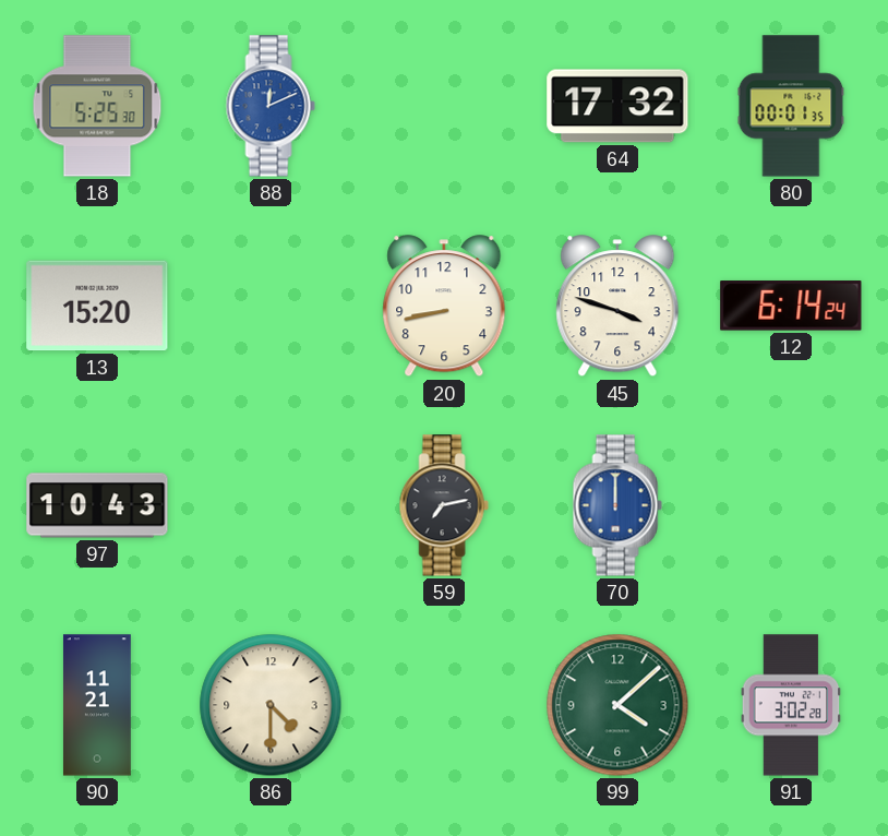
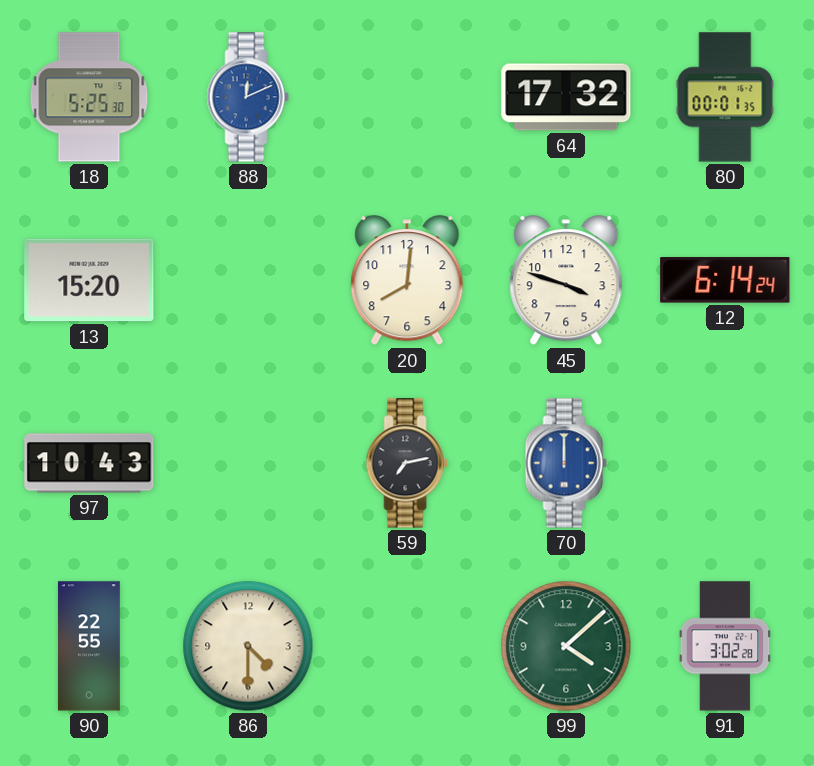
20: 8:43 -> 8:01
90: 11:21 -> 22:55
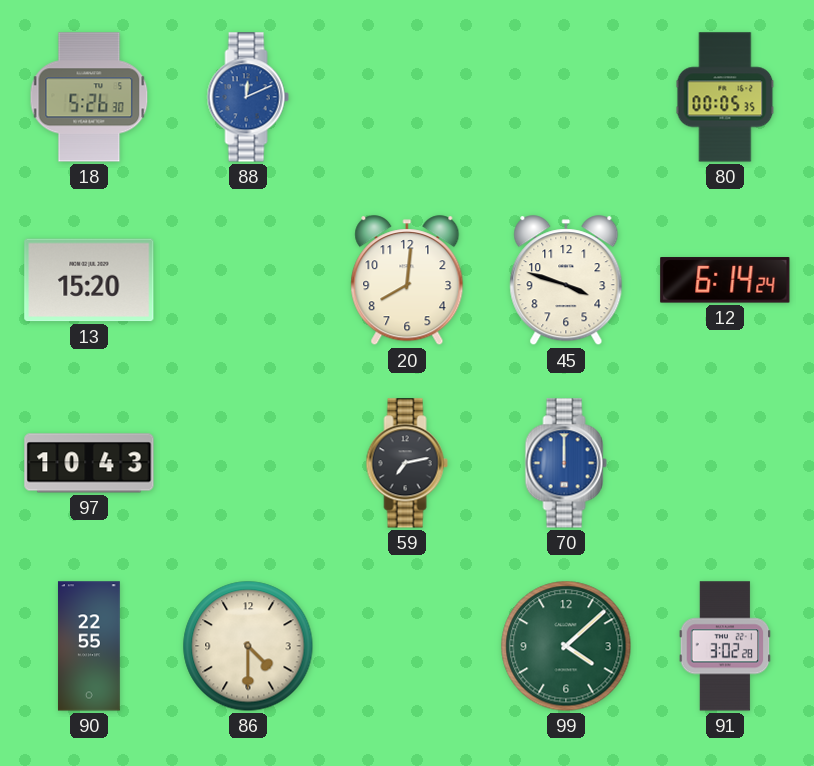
18: 5:25 -> 5:26
64: 17:32 -> none
80: 00:01 -> 00:05
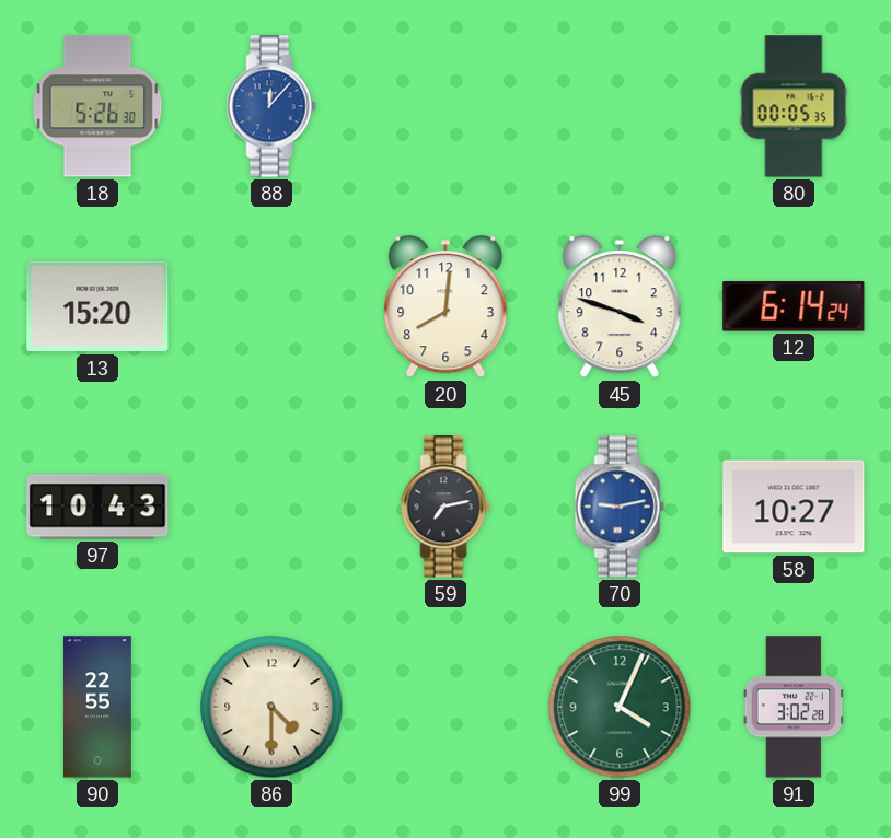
88: 12:11 -> 12:07
70: 12:00 -> 9:13
58: none -> 10:27
99: 4:08 -> 4:04
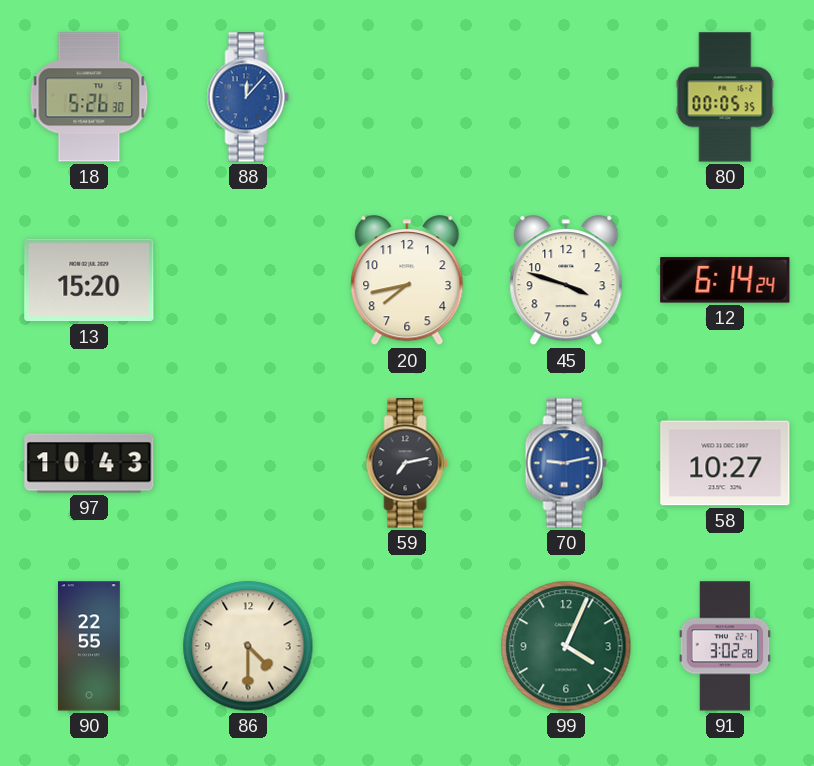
20: 8:01 -> 7:43
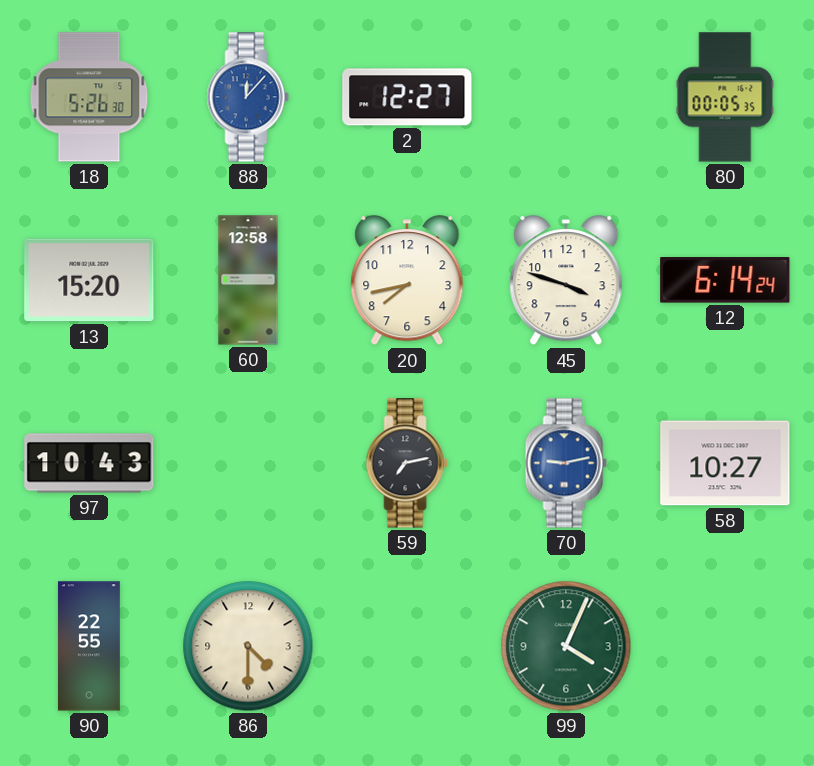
2: none -> 12:27
60: none -> 12:58
91: 3:02 -> none
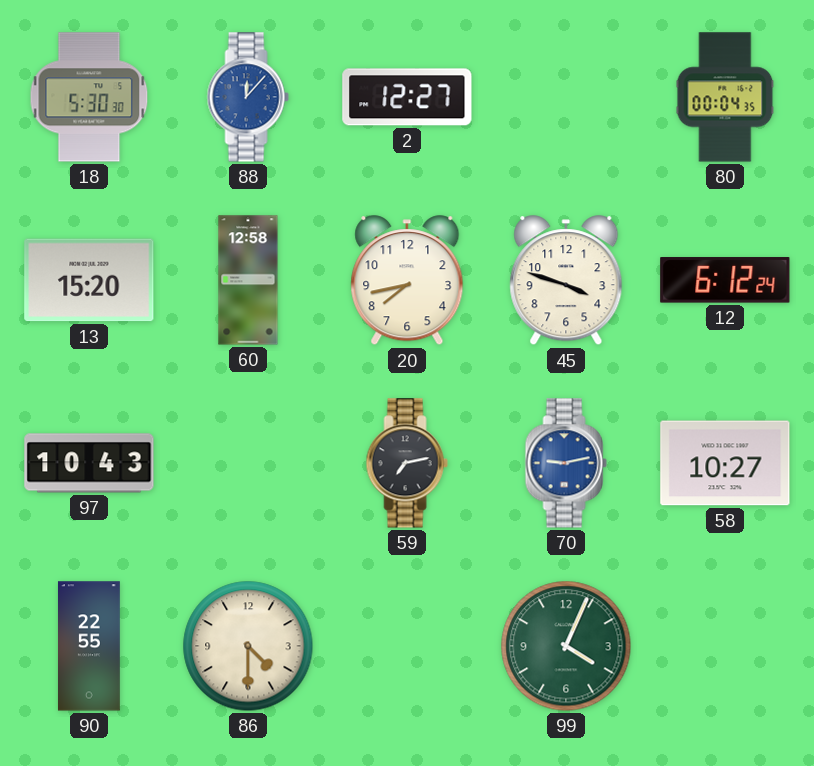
18: 5:26 -> 5:30
80: 00:05 -> 00:04
12: 6:14 -> 6:12
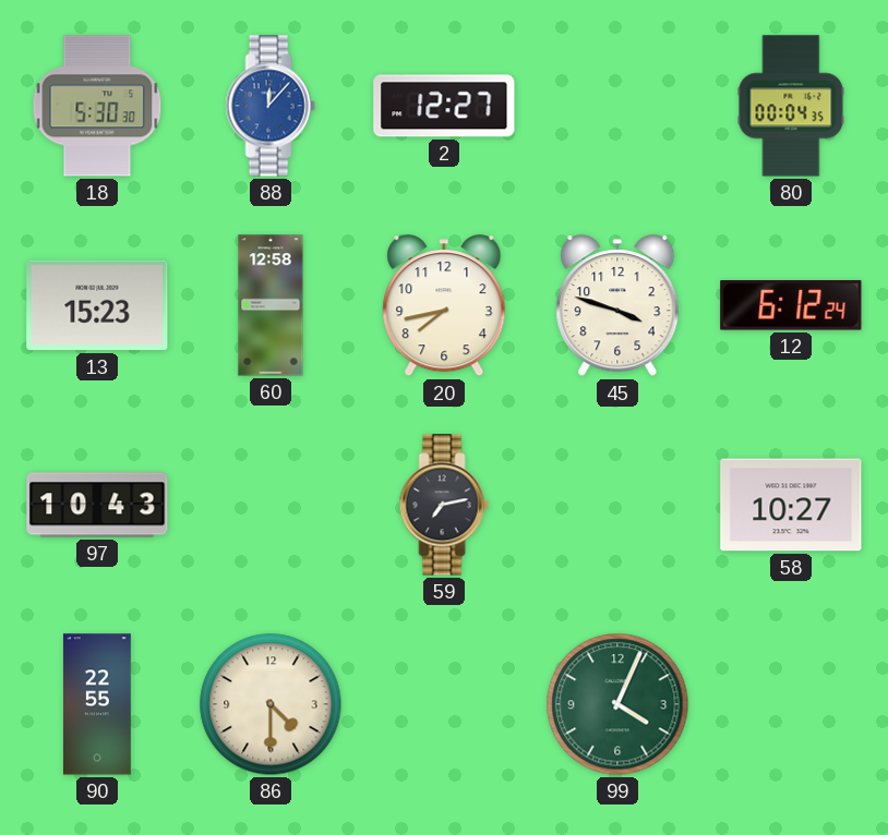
13: 15:20 -> 15:23
70: 9:13 -> none
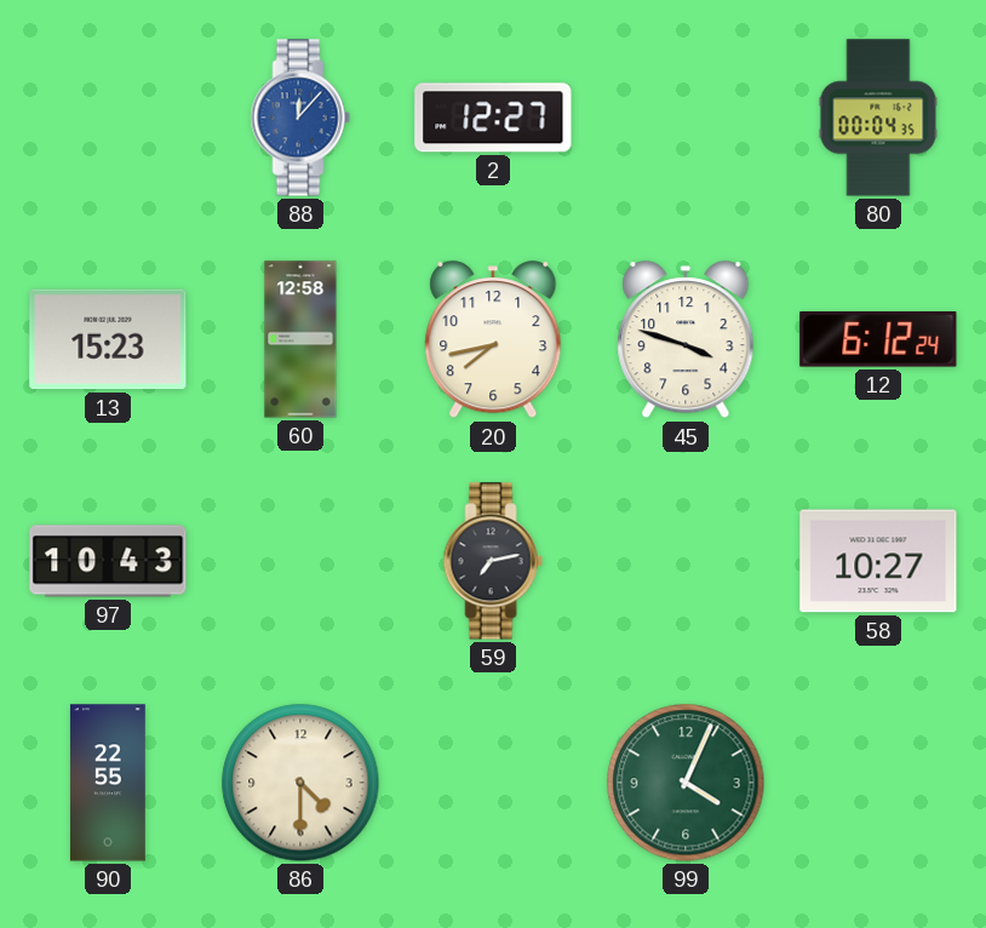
18: 5:30 -> none
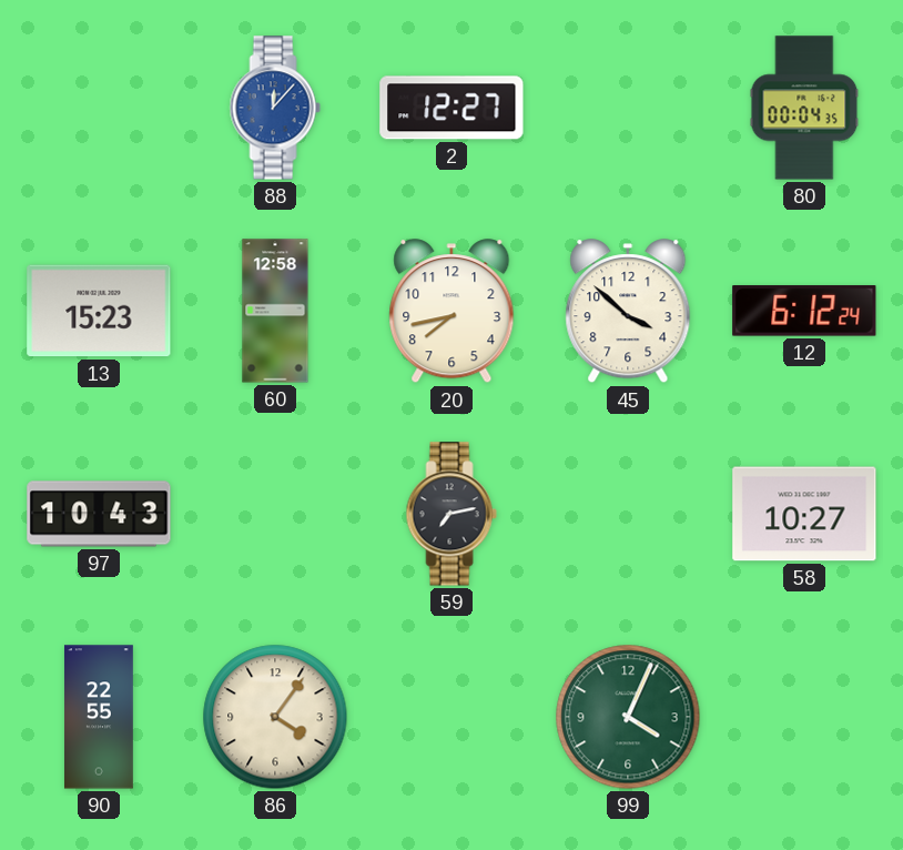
45: 3:48 -> 3:52
86: 4:30 -> 4:06
